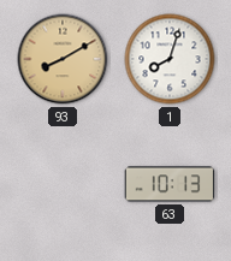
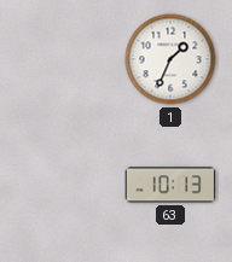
93: 8:10 -> none
1: 8:03 -> 1:34
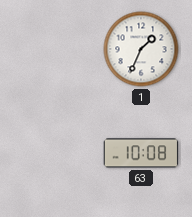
63: 10:13 -> 10:08
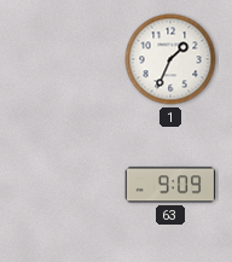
63: 10:08 -> 9:09
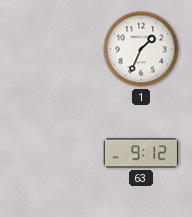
63: 9:09 -> 9:12
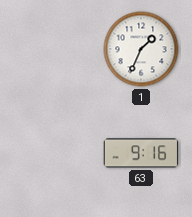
63: 9:12 -> 9:16
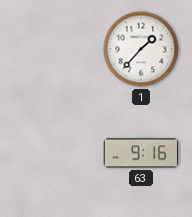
1: 1:34 -> 1:37
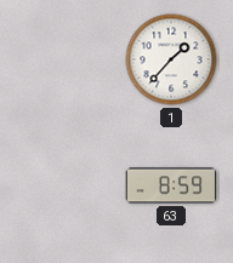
63: 9:16 -> 8:59
